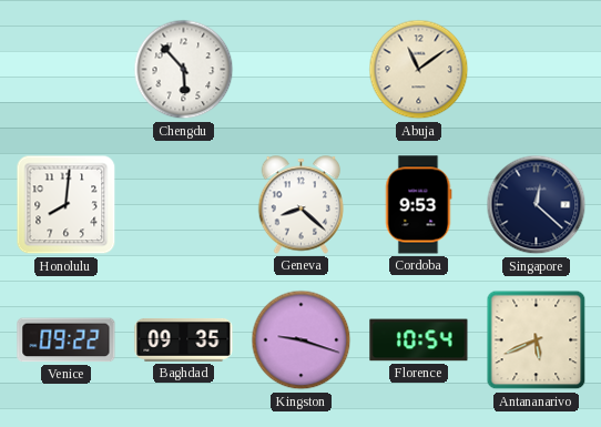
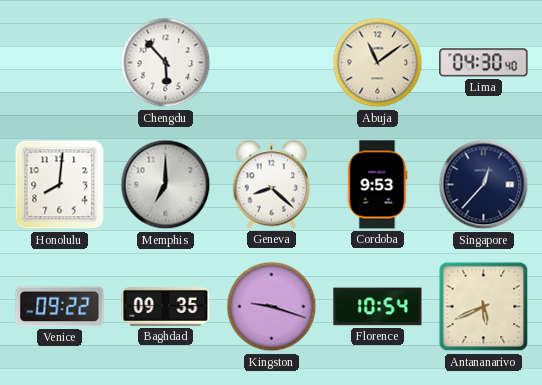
Lima: none -> 04:30
Memphis: none -> 7:00
Singapore: 12:22 -> 12:37
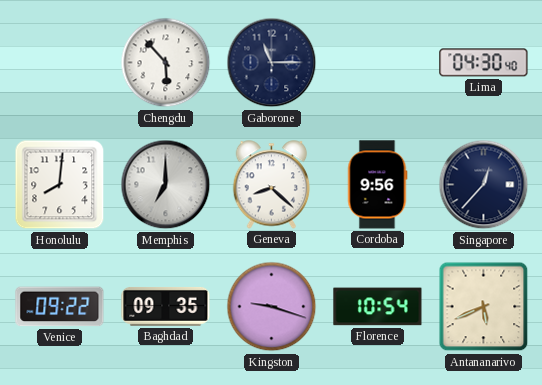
Gaborone: none -> 11:15
Abuja: 11:09 -> none
Cordoba: 9:53 -> 9:56
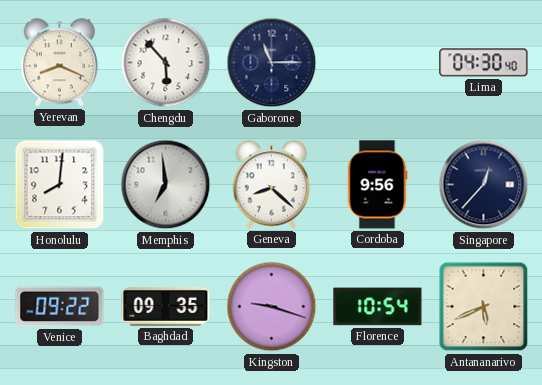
Yerevan: none -> 8:19
Memphis: 7:00 -> 6:59
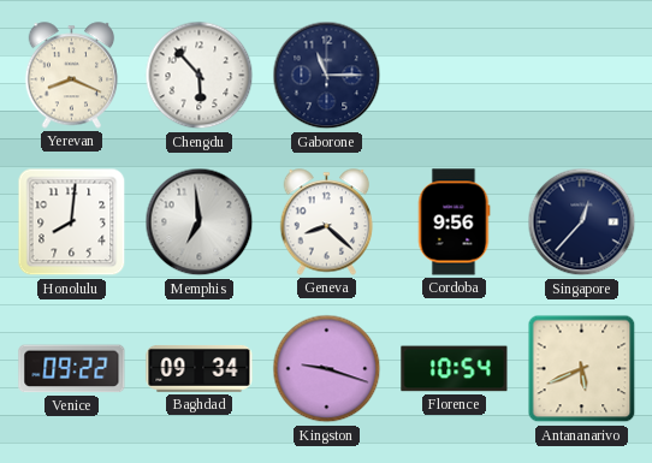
Lima: 04:30 -> none
Baghdad: 09:35 -> 09:34
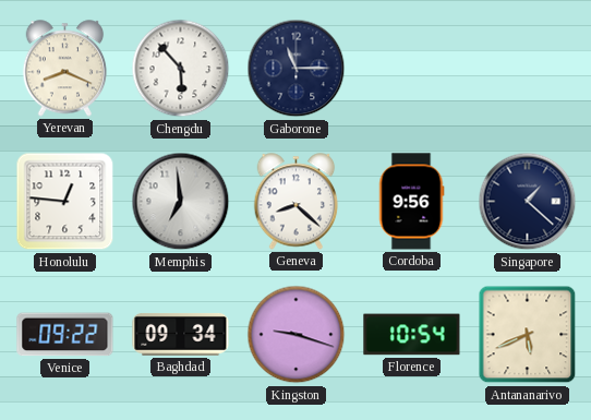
Honolulu: 8:01 -> 12:46
Singapore: 12:37 -> 1:22
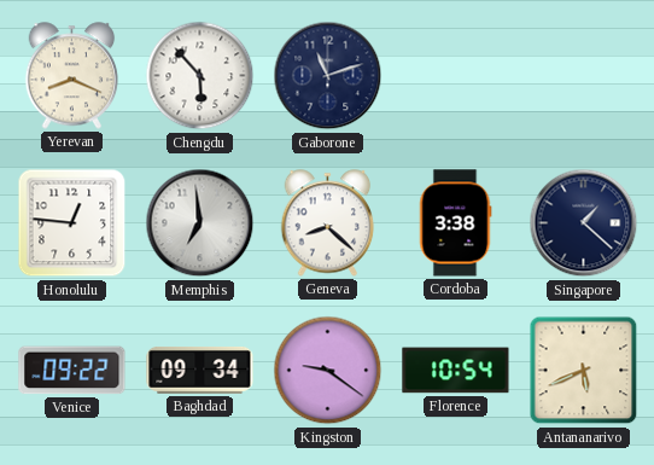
Gaborone: 11:15 -> 11:12
Cordoba: 9:56 -> 3:38
Kingston: 9:18 -> 9:21
